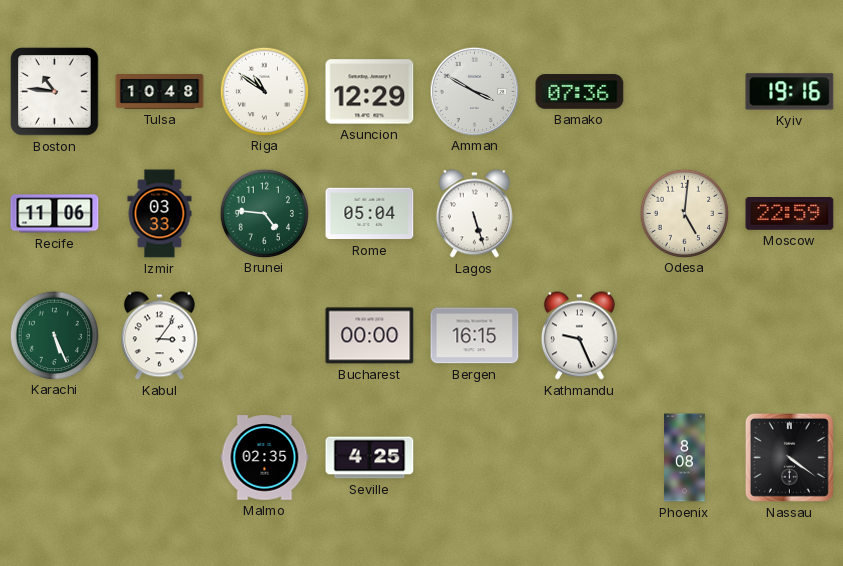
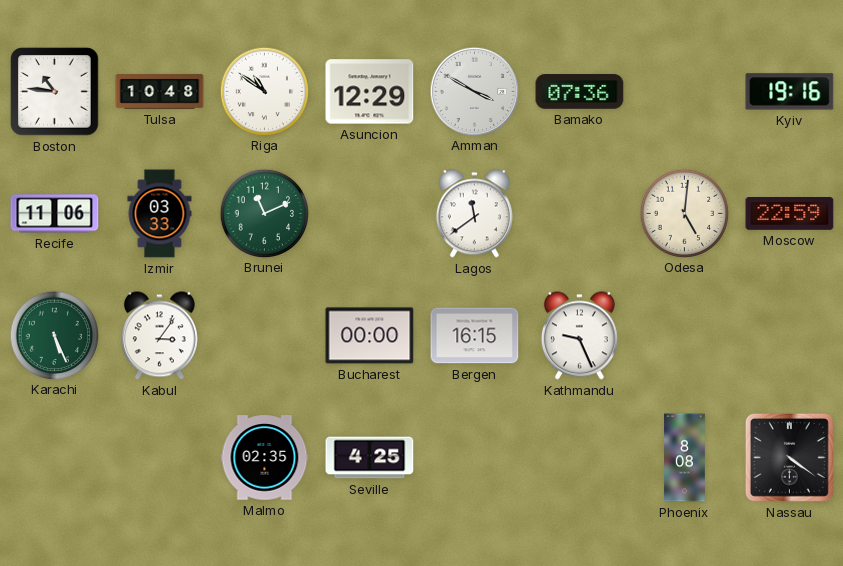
Brunei: 4:46 -> 11:11
Rome: 05:04 -> none
Lagos: 5:27 -> 11:39
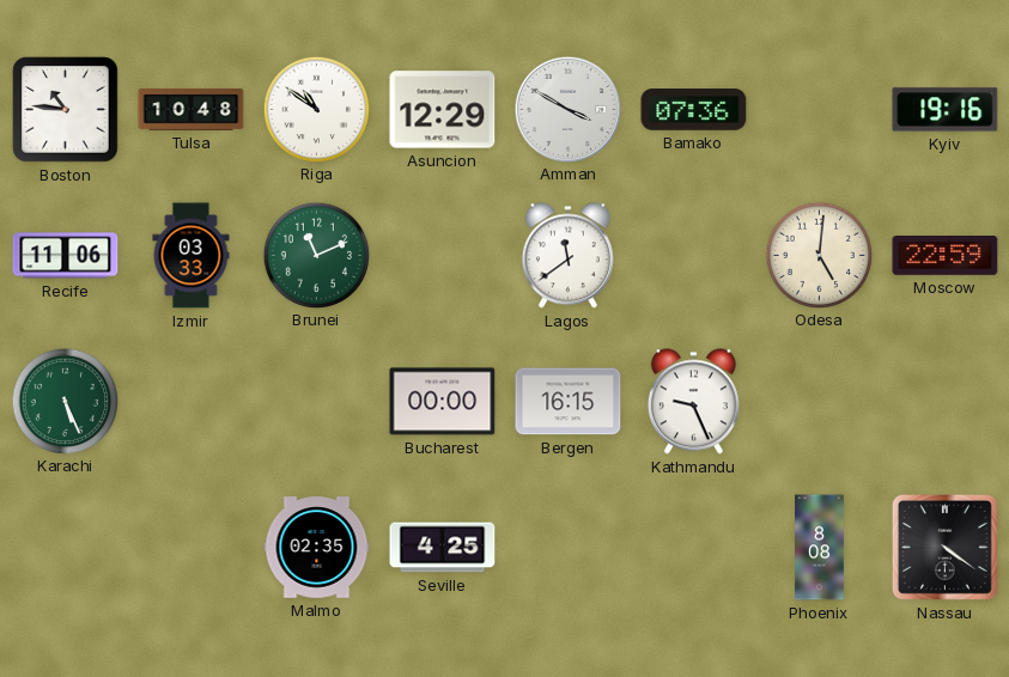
Kabul: 3:06 -> none
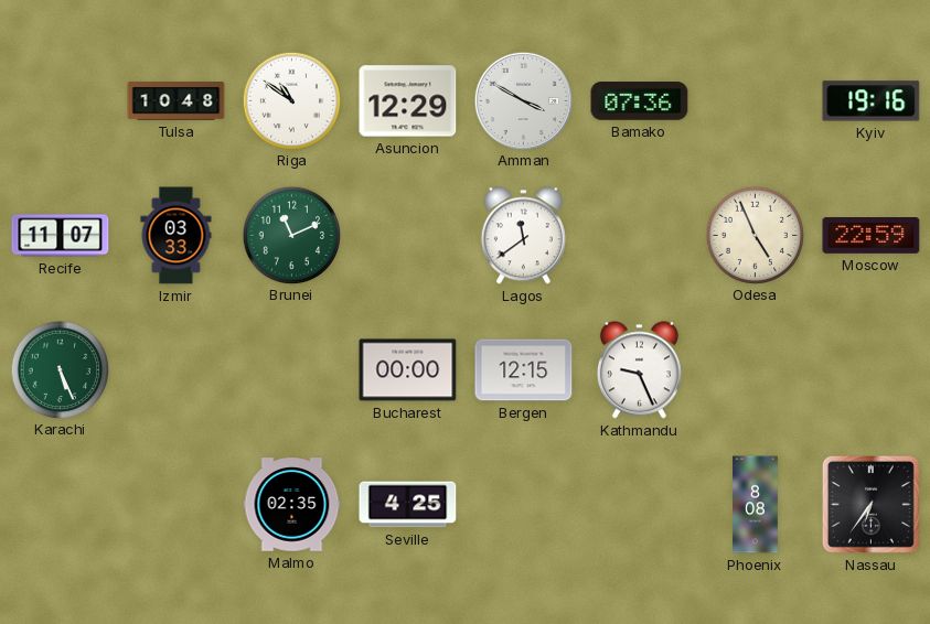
Boston: 10:46 -> none
Recife: 11:06 -> 11:07
Odesa: 5:01 -> 4:56
Bergen: 16:15 -> 12:15
Nassau: 4:21 -> 6:36
